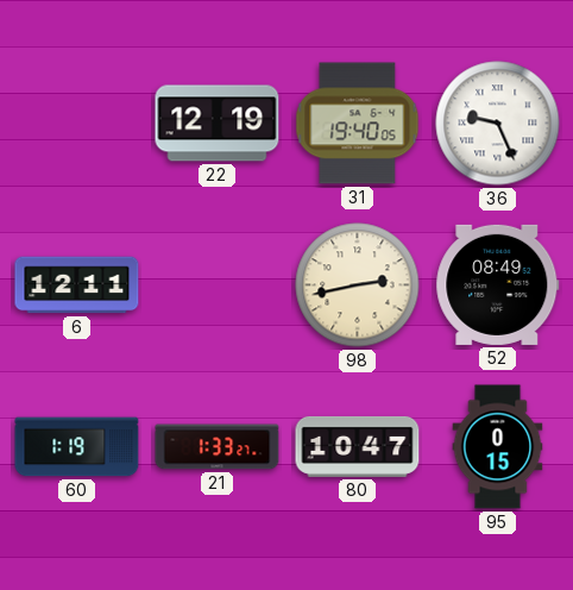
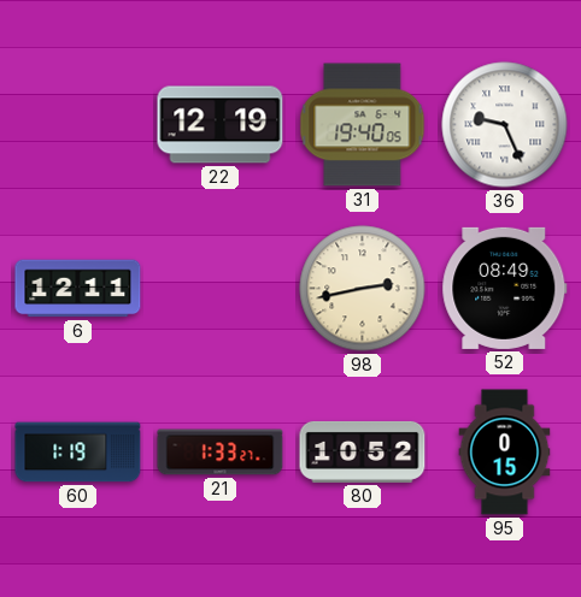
80: 10:47 -> 10:52
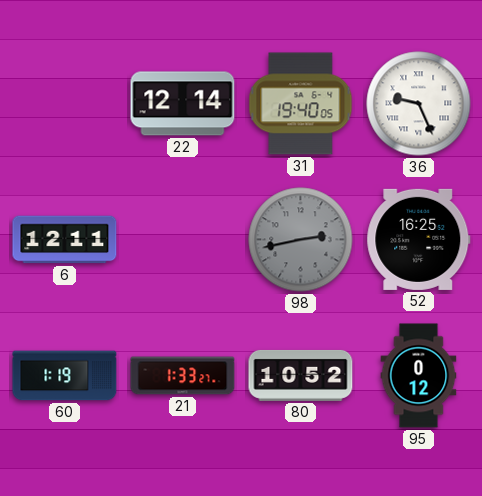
22: 12:19 -> 12:14
98 dial: cream -> grey
52: 08:49 -> 16:25
95: 0:15 -> 0:12
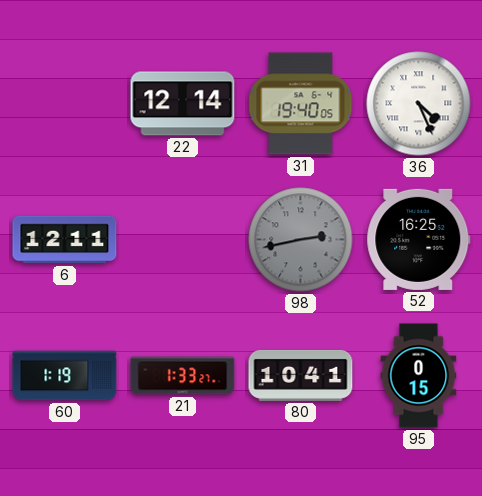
36: 9:26 -> 4:26
80: 10:52 -> 10:41
95: 0:12 -> 0:15
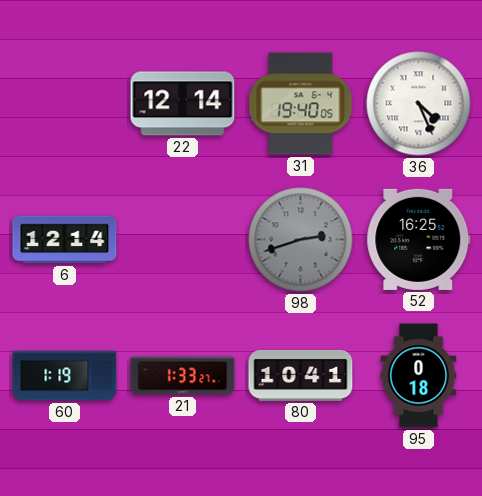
6: 12:11 -> 12:14
98: 2:43 -> 2:42
95: 0:15 -> 0:18
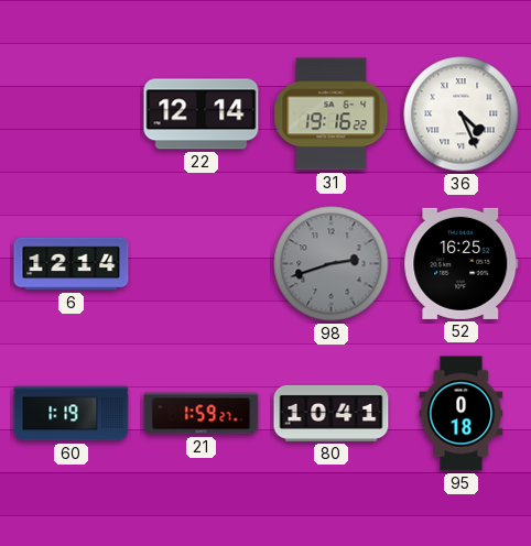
31: 19:40 -> 19:16
21: 1:33 -> 1:59
